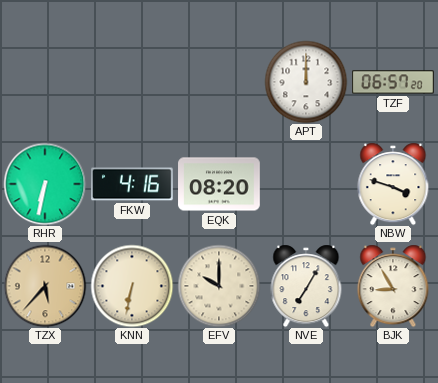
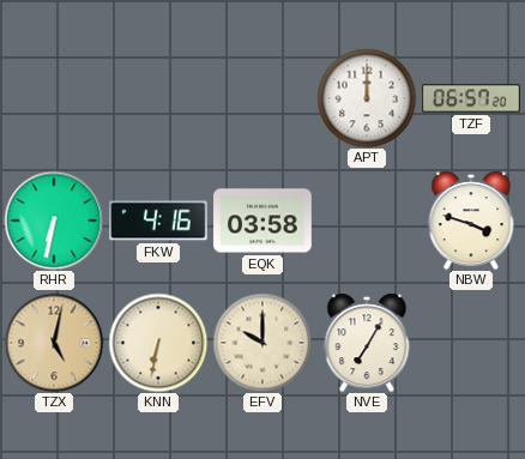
EQK: 08:20 -> 03:58
TZX: 5:37 -> 5:02
BJK: 8:55 -> none
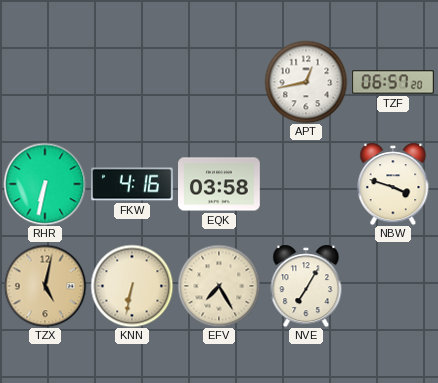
APT: 12:00 -> 12:43
EFV: 10:00 -> 7:25
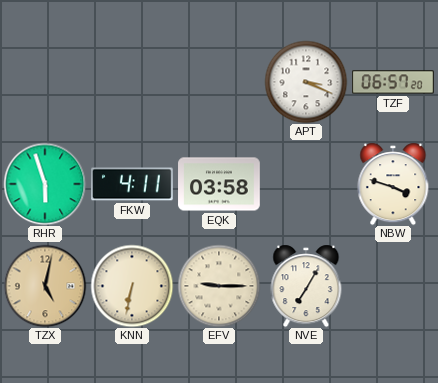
APT: 12:43 -> 3:19
RHR: 6:32 -> 5:57
FKW: 4:16 -> 4:11
EFV: 7:25 -> 9:15
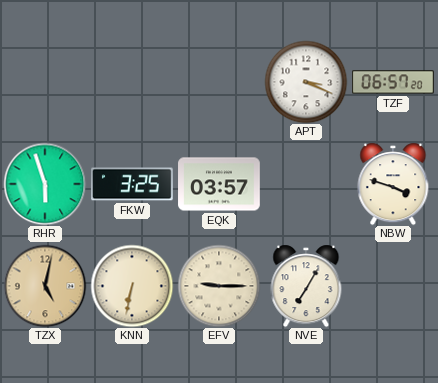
FKW: 4:11 -> 3:25
EQK: 03:58 -> 03:57
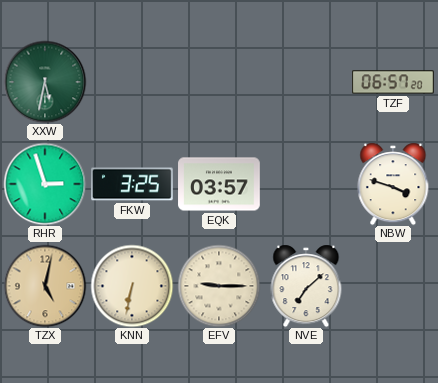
XXW: none -> 5:32
APT: 3:19 -> none
RHR: 5:57 -> 2:57
NVE: 7:05 -> 7:08
